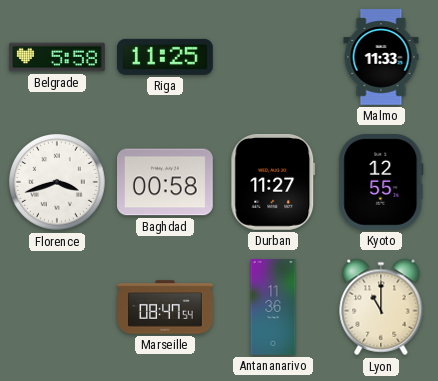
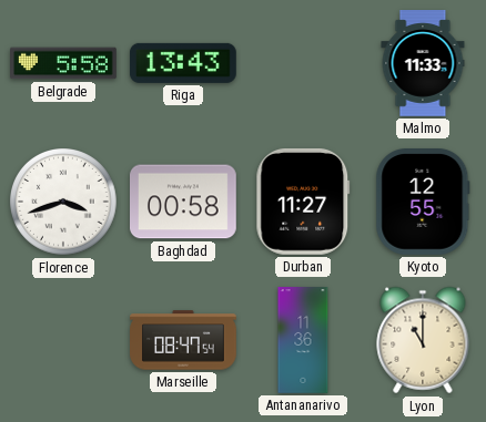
Riga: 11:25 -> 13:43
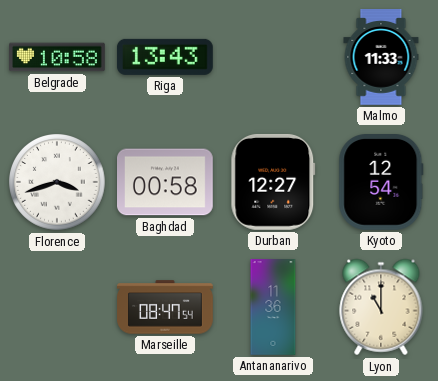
Belgrade: 5:58 -> 10:58
Durban: 11:27 -> 12:27
Kyoto: 12:55 -> 12:54
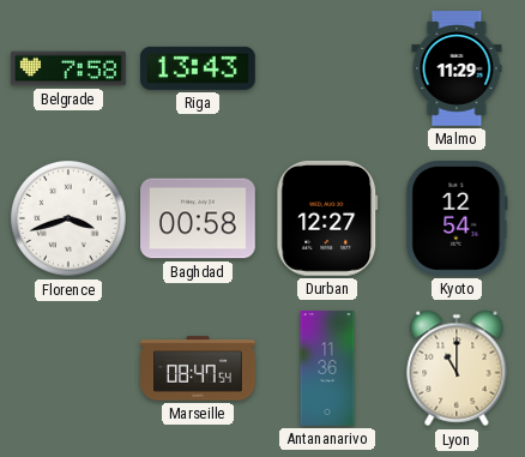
Belgrade: 10:58 -> 7:58
Malmo: 11:33 -> 11:29
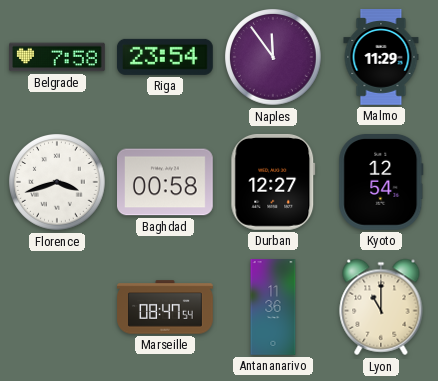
Riga: 13:43 -> 23:54
Naples: none -> 11:54
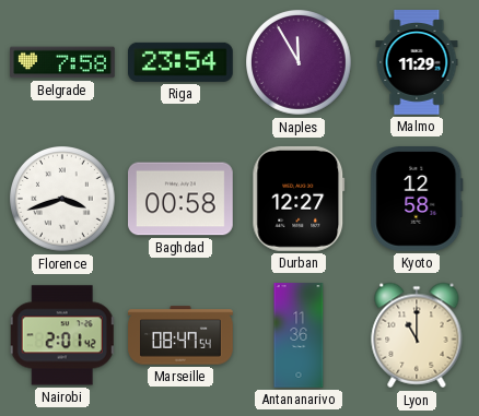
Naples: 11:54 -> 11:55
Kyoto: 12:54 -> 12:58
Nairobi: none -> 2:01
